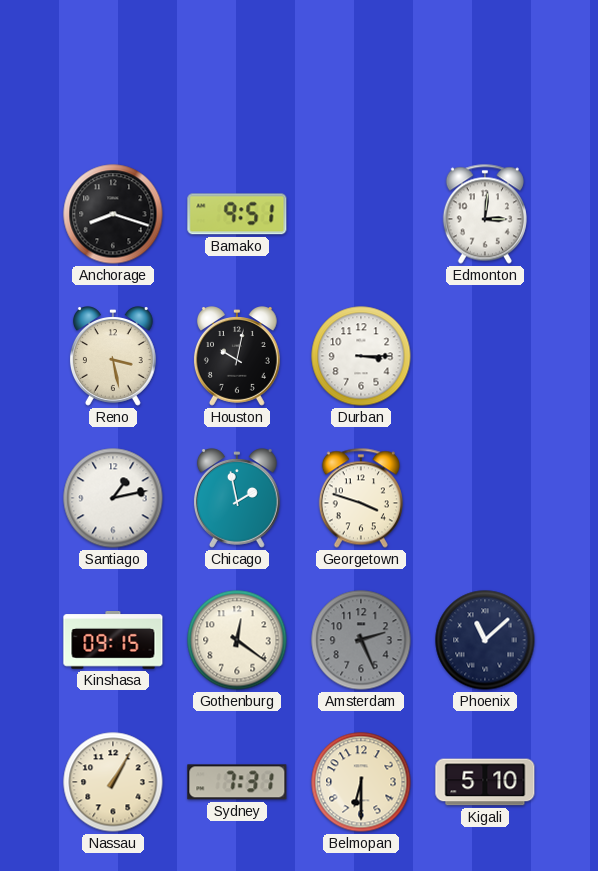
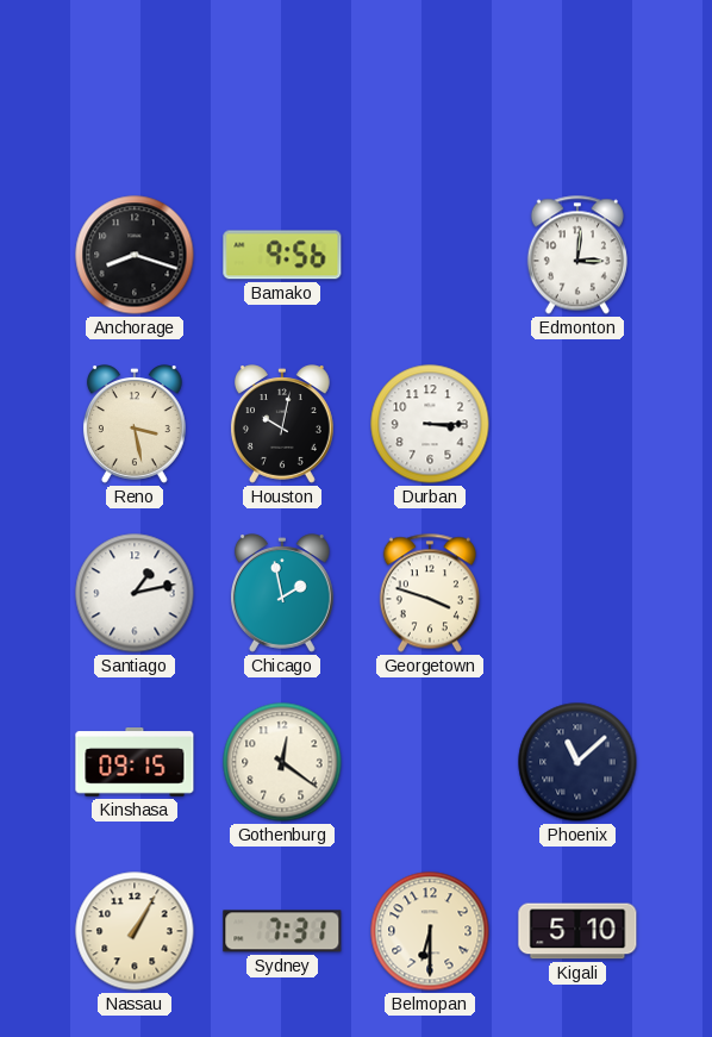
Bamako: 9:51 -> 9:56
Amsterdam: 2:26 -> none
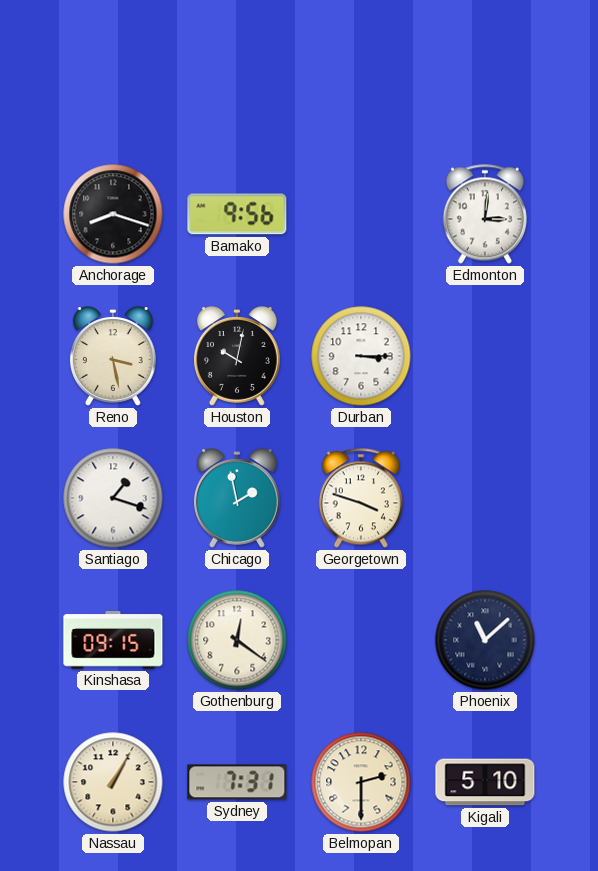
Santiago: 1:13 -> 1:18
Belmopan: 6:30 -> 2:30
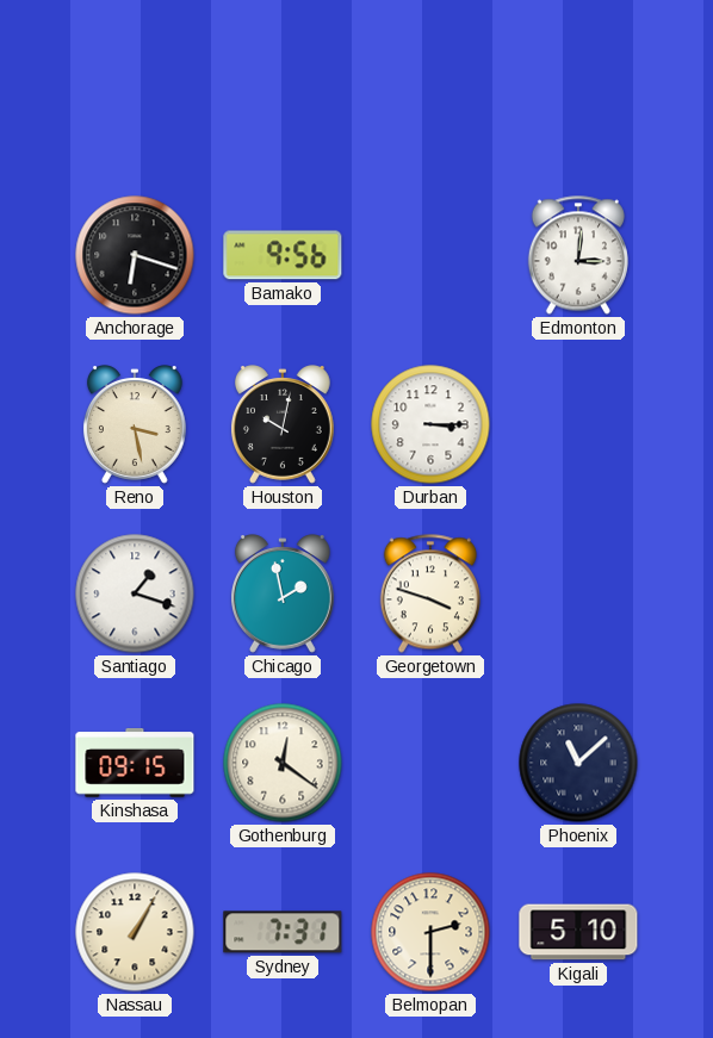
Anchorage: 8:18 -> 6:18
